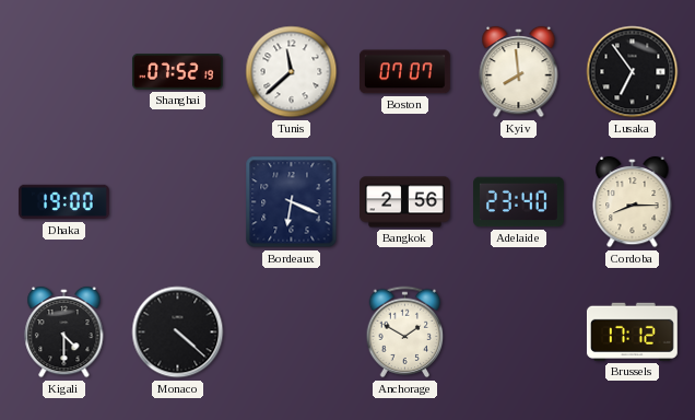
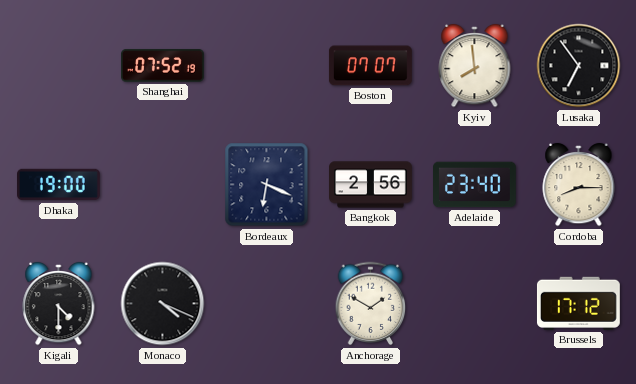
Tunis: 11:38 -> none
Monaco: 4:22 -> 4:19
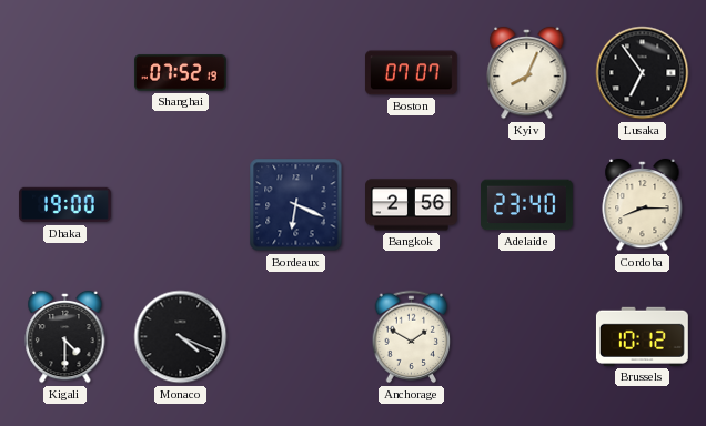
Kyiv: 7:59 -> 8:04
Brussels: 17:12 -> 10:12
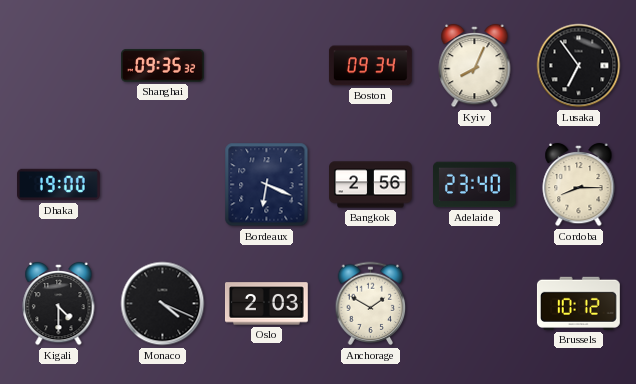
Shanghai: 07:52 -> 09:35
Boston: 07:07 -> 09:34
Oslo: none -> 2:03
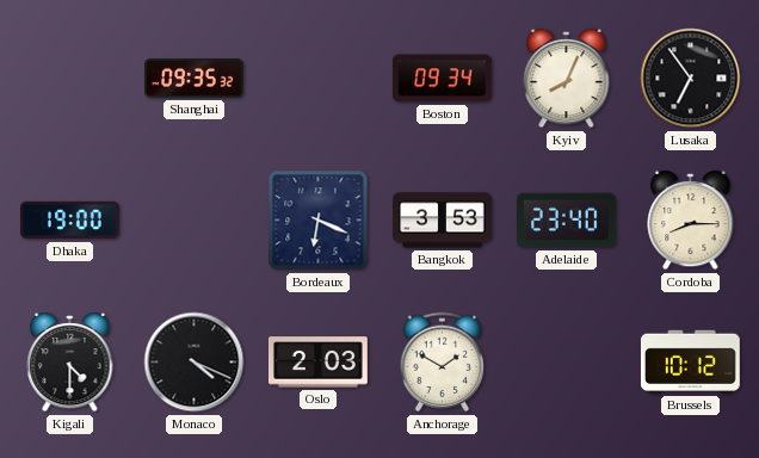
Bangkok: 2:56 -> 3:53
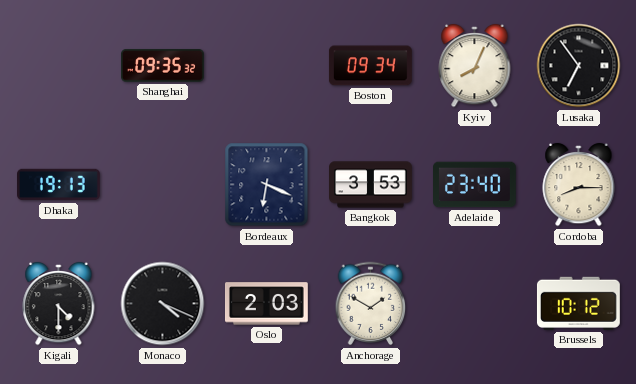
Dhaka: 19:00 -> 19:13
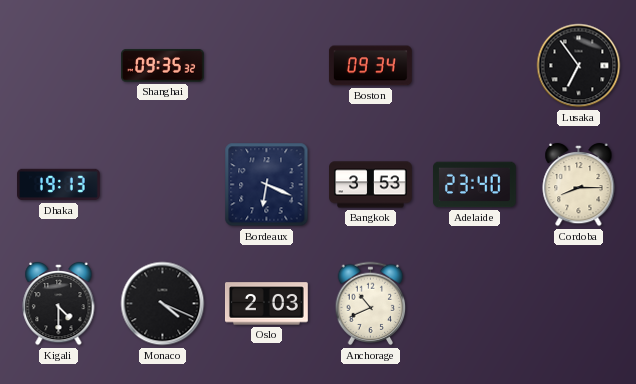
Kyiv: 8:04 -> none
Anchorage: 1:50 -> 10:41
Brussels: 10:12 -> none
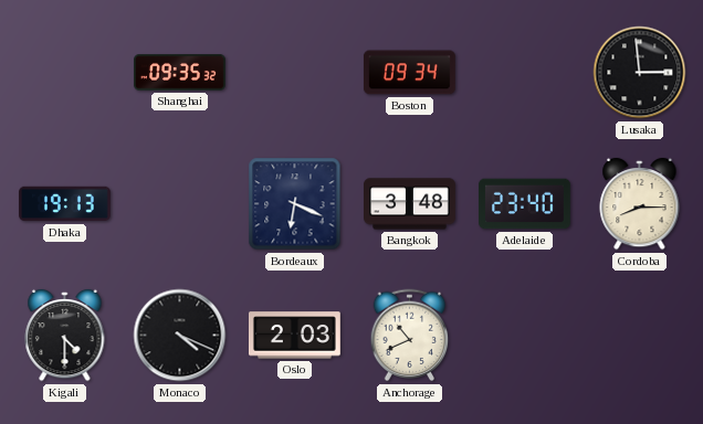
Lusaka: 6:54 -> 2:59
Bangkok: 3:53 -> 3:48
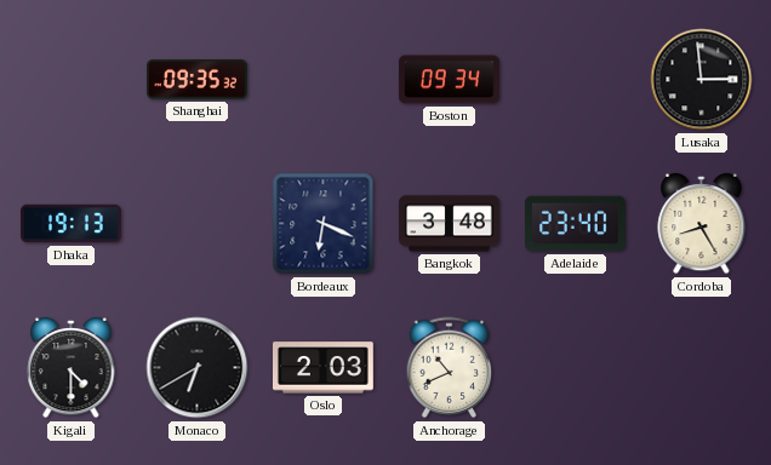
Cordoba: 8:15 -> 8:25
Monaco: 4:19 -> 6:40
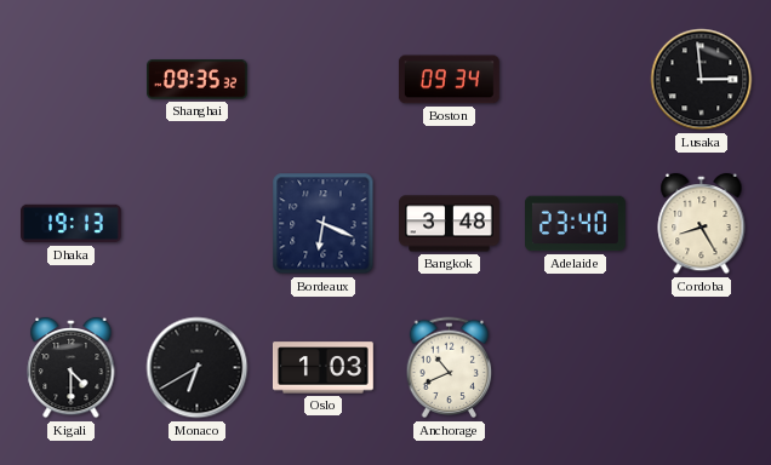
Oslo: 2:03 -> 1:03
